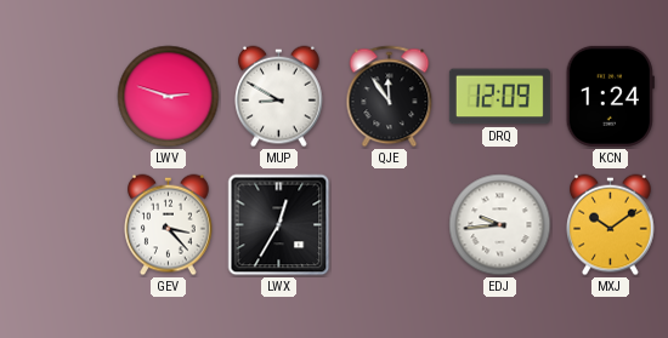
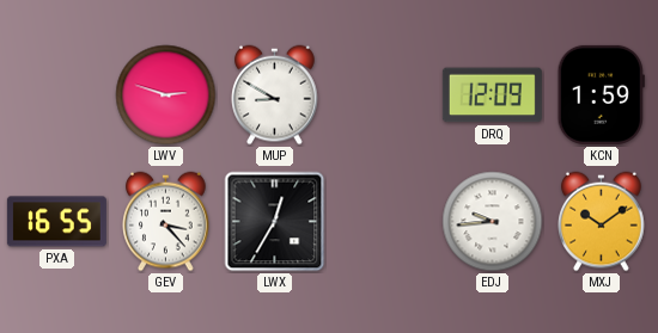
QJE: 11:54 -> none
KCN: 1:24 -> 1:59
PXA: none -> 16:55
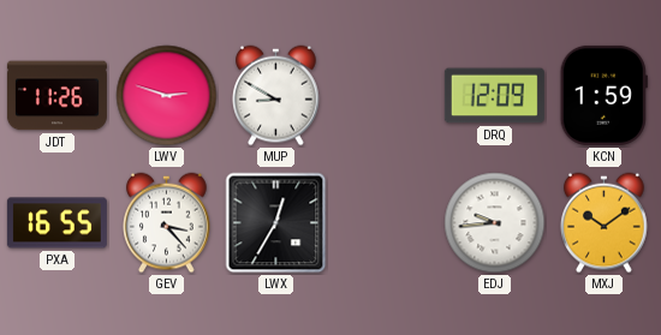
JDT: none -> 11:26
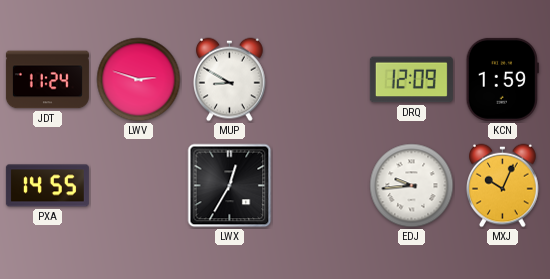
JDT: 11:26 -> 11:24
PXA: 16:55 -> 14:55
GEV: 3:23 -> none
MXJ: 10:09 -> 10:04
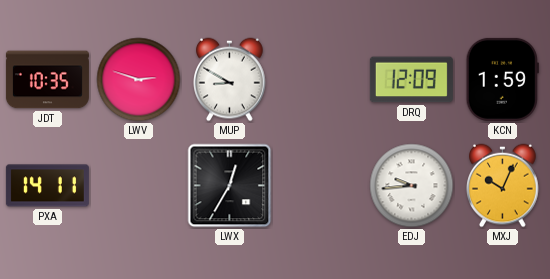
JDT: 11:24 -> 10:35
PXA: 14:55 -> 14:11
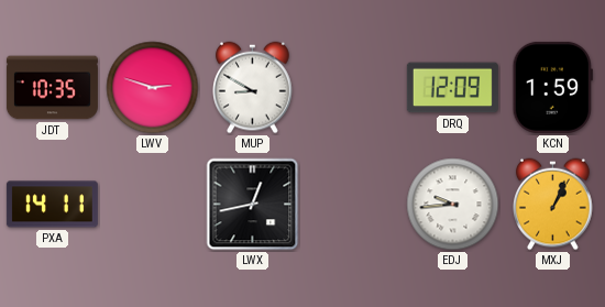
LWX: 12:35 -> 12:43
MXJ: 10:04 -> 1:04
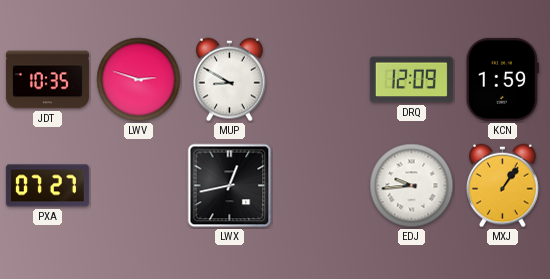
PXA: 14:11 -> 07:27
MXJ: 1:04 -> 1:06
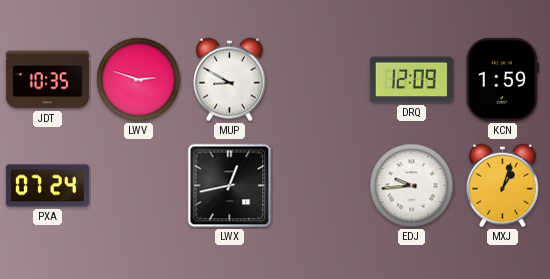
PXA: 07:27 -> 07:24
MXJ: 1:06 -> 1:03
